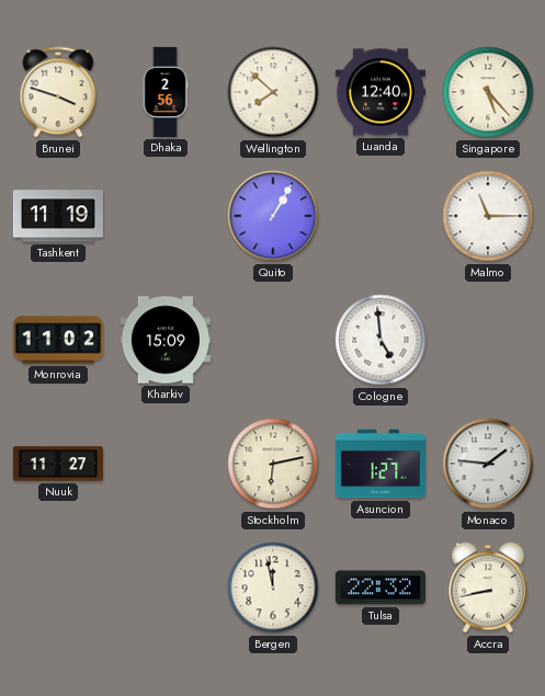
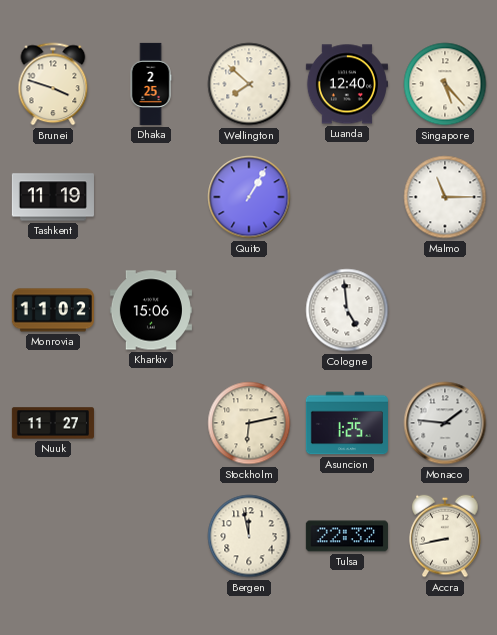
Dhaka: 2:56 -> 2:25
Kharkiv: 15:09 -> 15:06
Asuncion: 1:27 -> 1:25
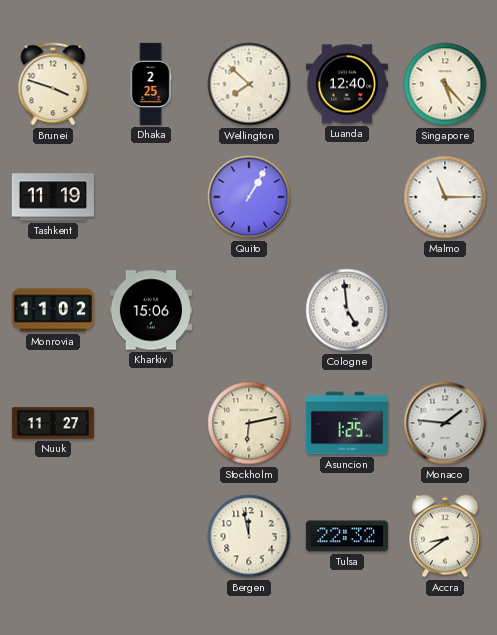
Accra: 8:43 -> 8:39
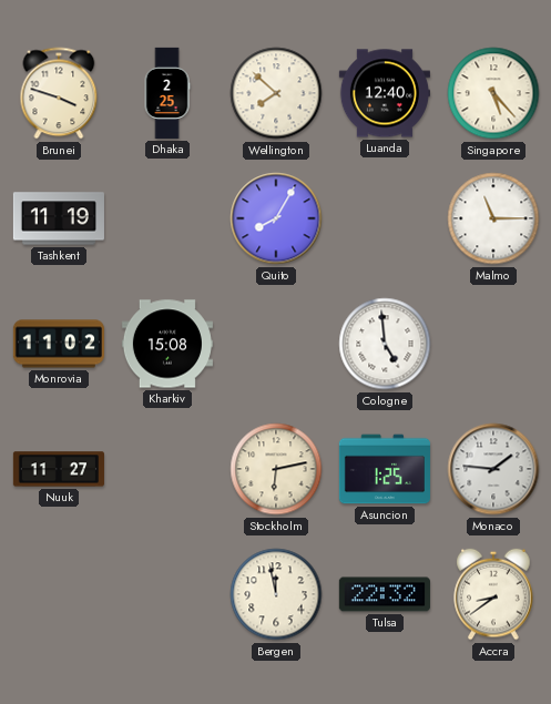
Quito: 1:05 -> 8:05
Kharkiv: 15:06 -> 15:08
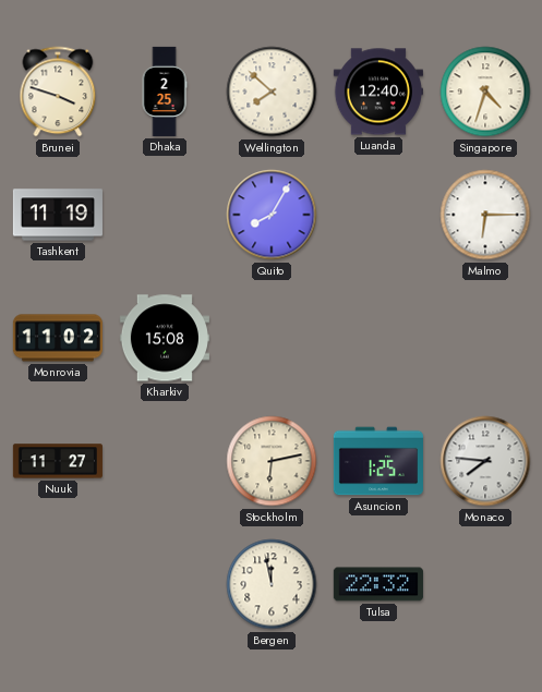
Singapore: 5:23 -> 4:33
Malmo: 11:15 -> 6:15
Cologne: 4:59 -> none
Monaco: 1:46 -> 7:46
Accra: 8:39 -> none
